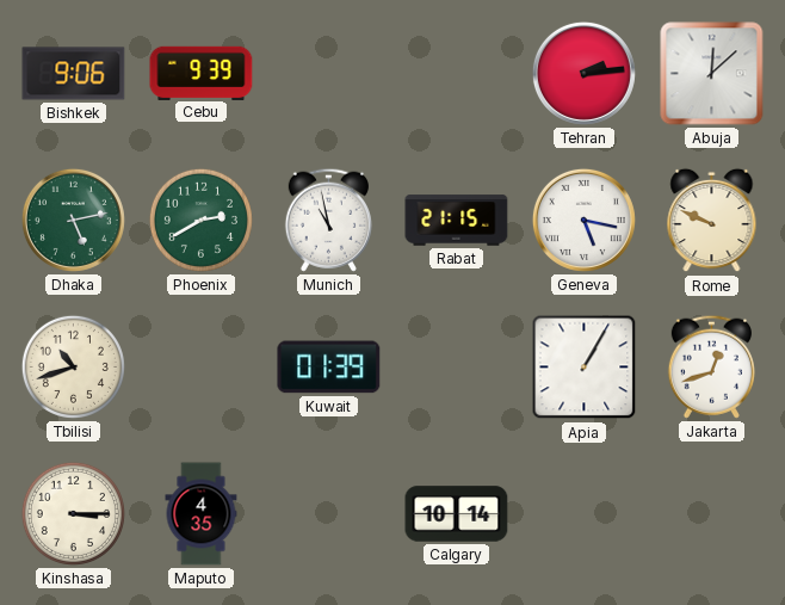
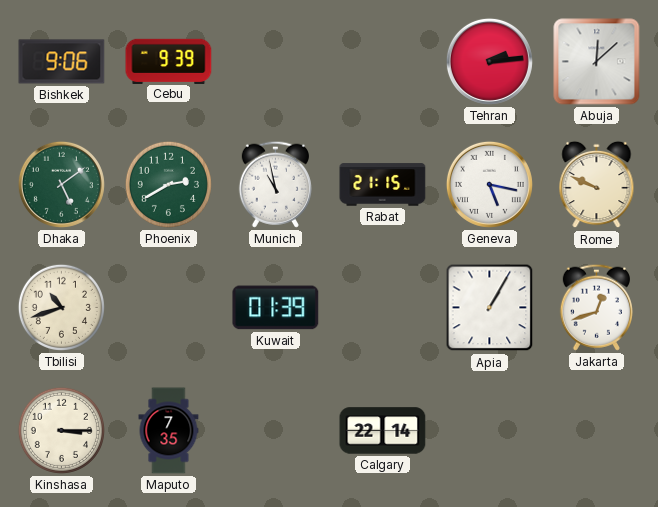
Dhaka: 5:13 -> 5:09
Maputo: 4:35 -> 7:35
Calgary: 10:14 -> 22:14
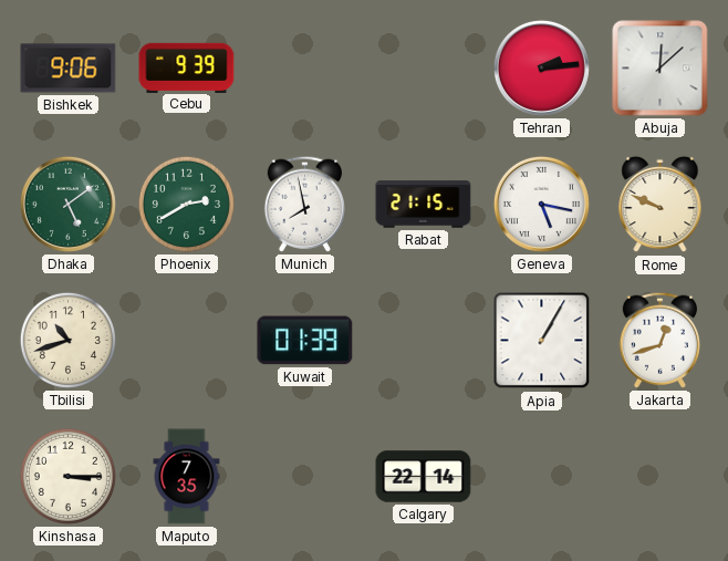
Munich: 10:58 -> 7:58
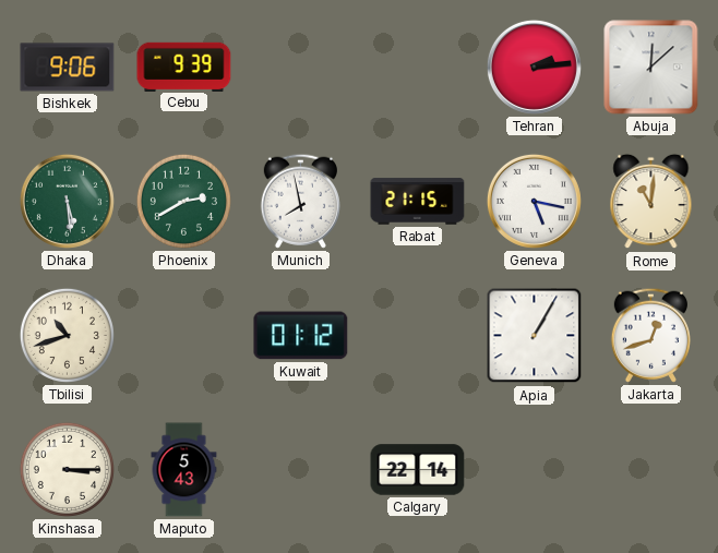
Dhaka: 5:09 -> 5:29
Rome: 9:49 -> 11:01
Kuwait: 01:39 -> 01:12
Maputo: 7:35 -> 5:43
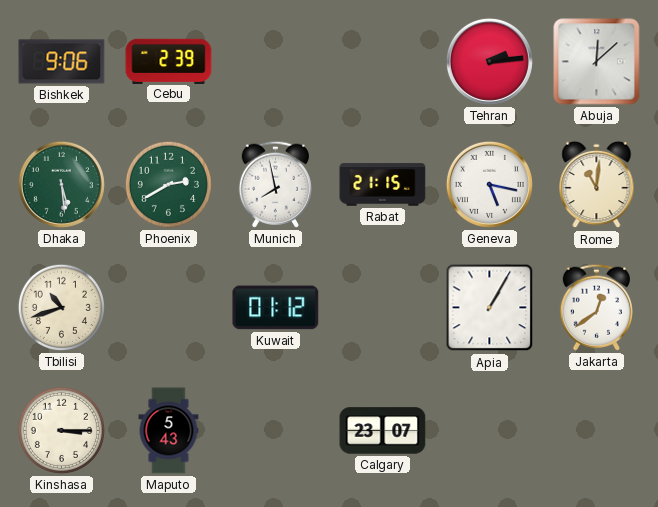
Cebu: 9:39 -> 2:39
Jakarta: 12:42 -> 12:39
Calgary: 22:14 -> 23:07
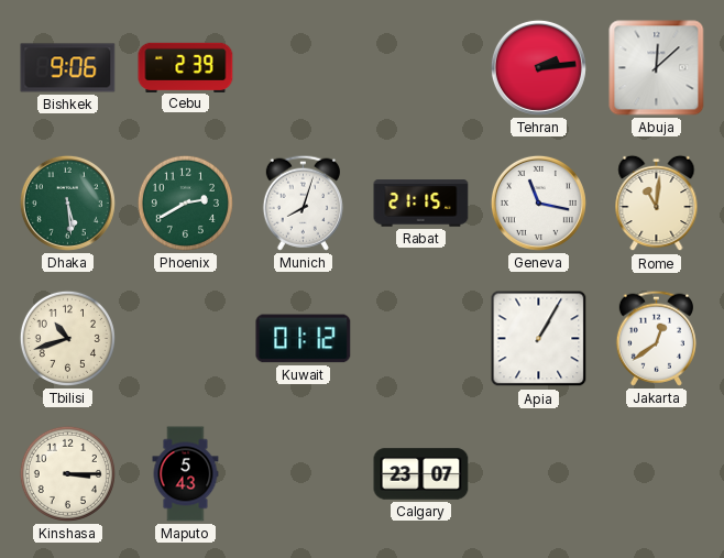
Munich: 7:58 -> 8:03
Geneva: 5:17 -> 11:17
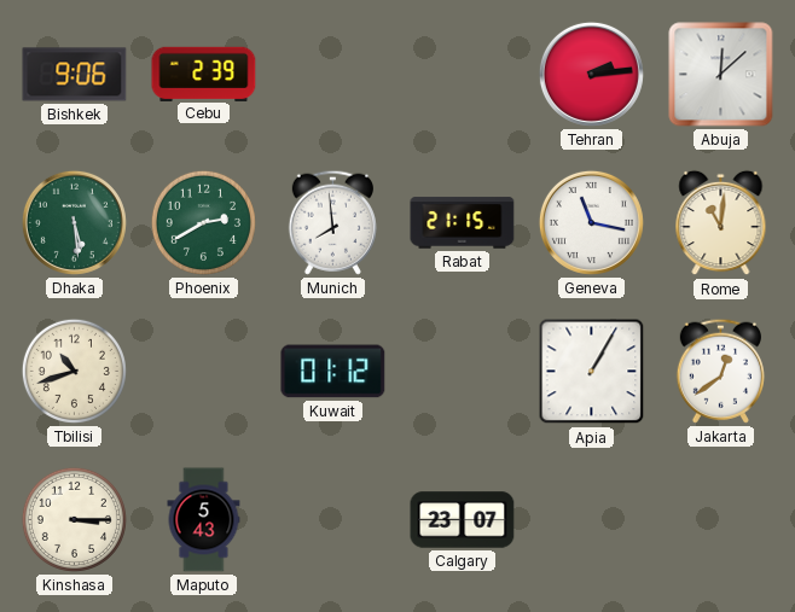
Munich: 8:03 -> 7:59
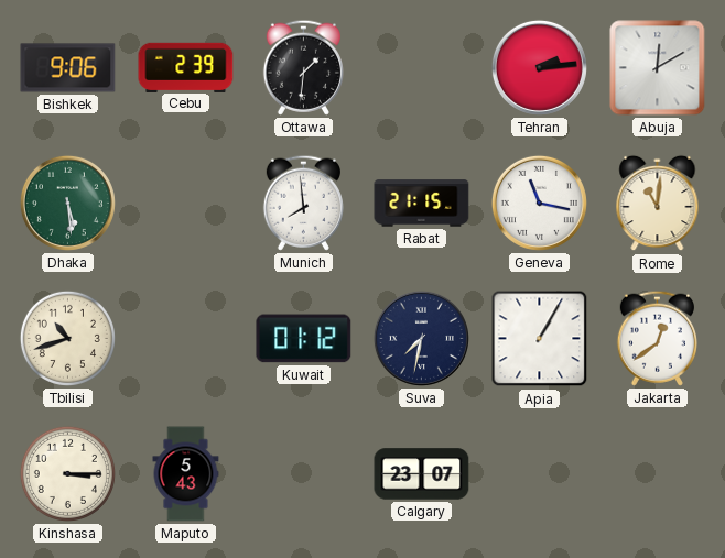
Ottawa: none -> 1:31
Abuja: 12:08 -> 12:10
Phoenix: 2:40 -> none
Suva: none -> 7:32
